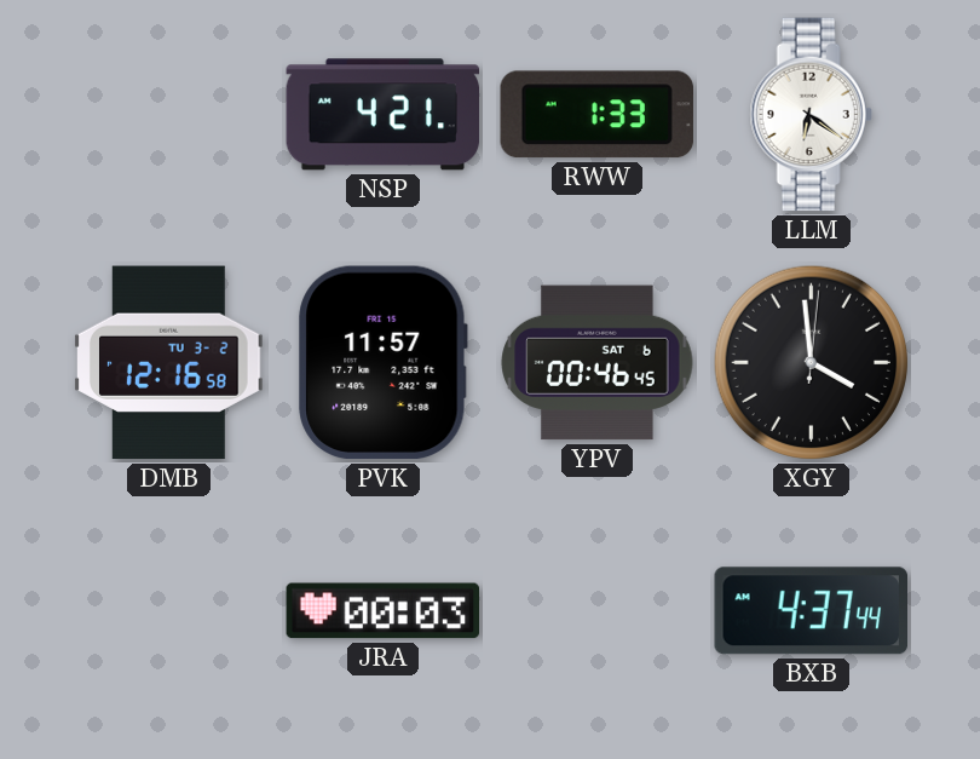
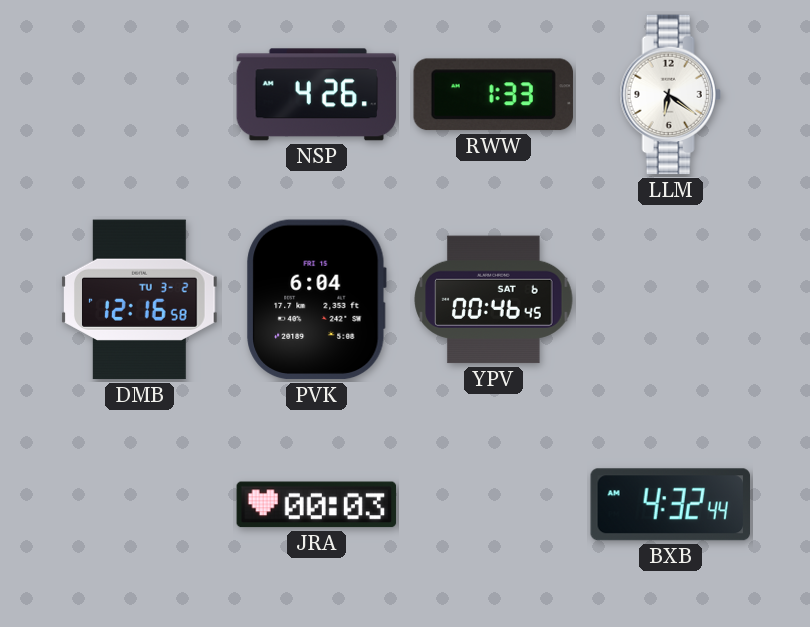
NSP: 4:21 -> 4:26
PVK: 11:57 -> 6:04
XGY: 3:59 -> none
BXB: 4:37 -> 4:32
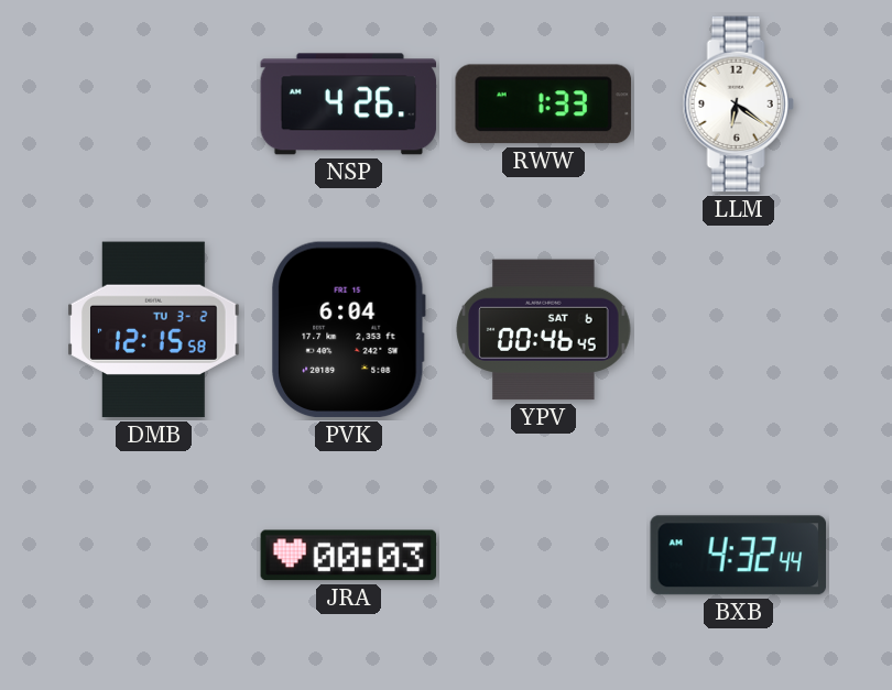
DMB: 12:16 -> 12:15
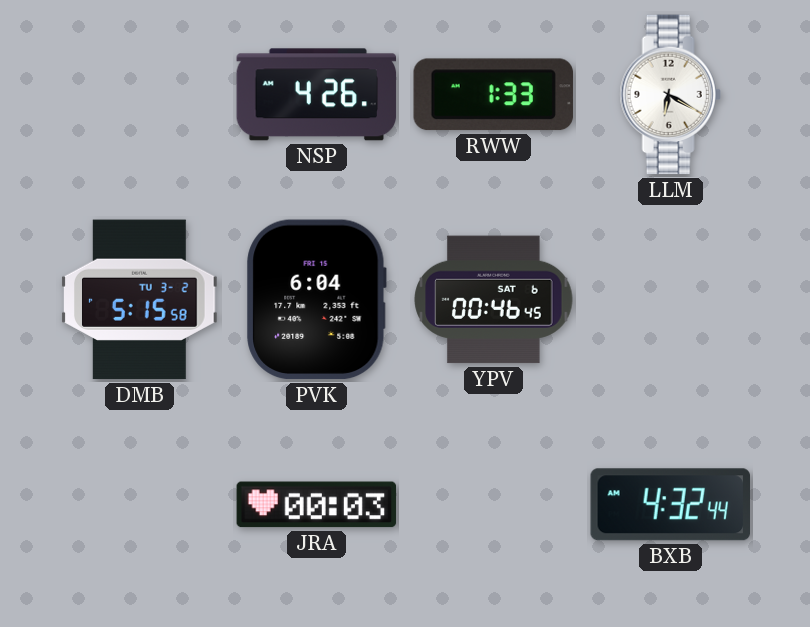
LLM: 6:21 -> 6:20
DMB: 12:15 -> 5:15
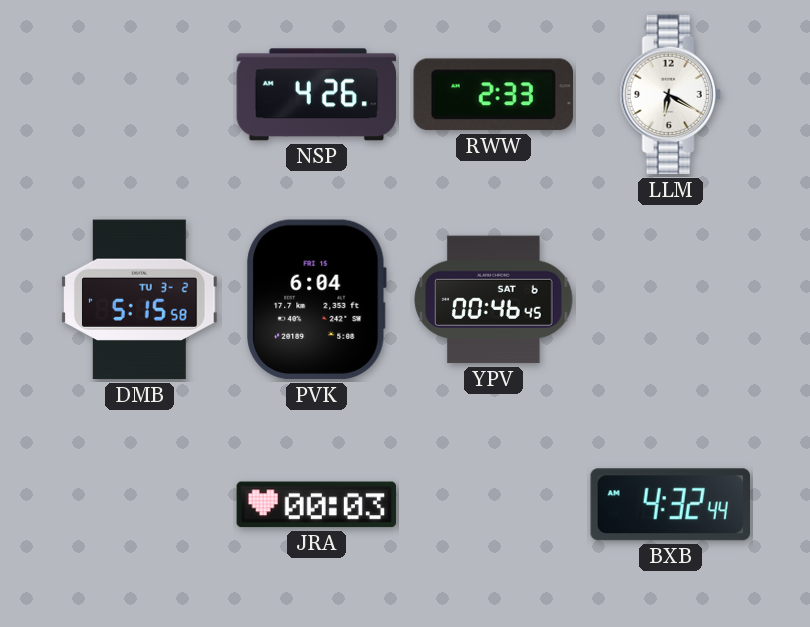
RWW: 1:33 -> 2:33
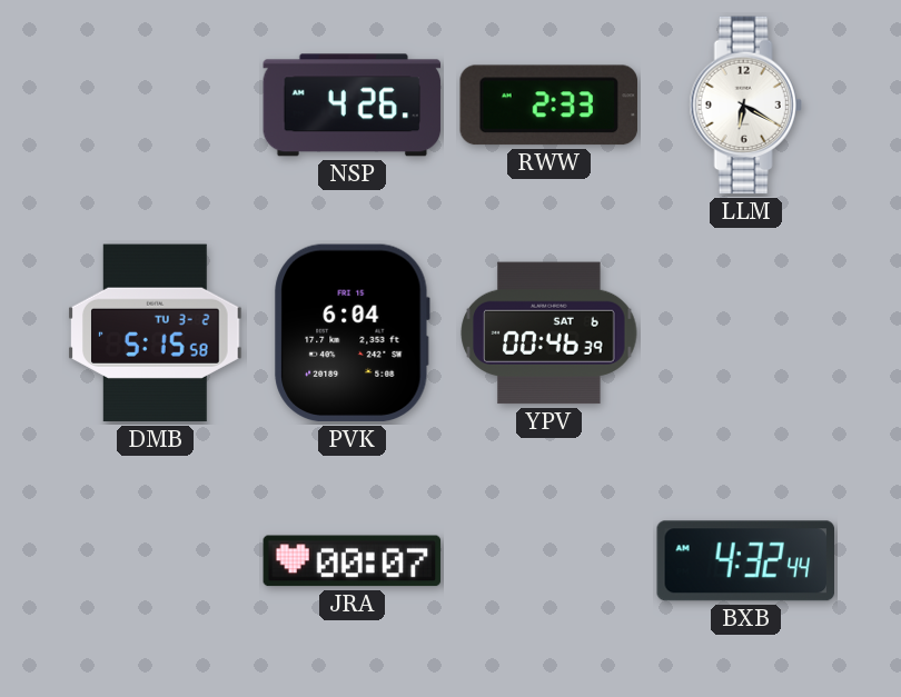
YPV: 00:46:45 -> 00:46:39
JRA: 00:03 -> 00:07
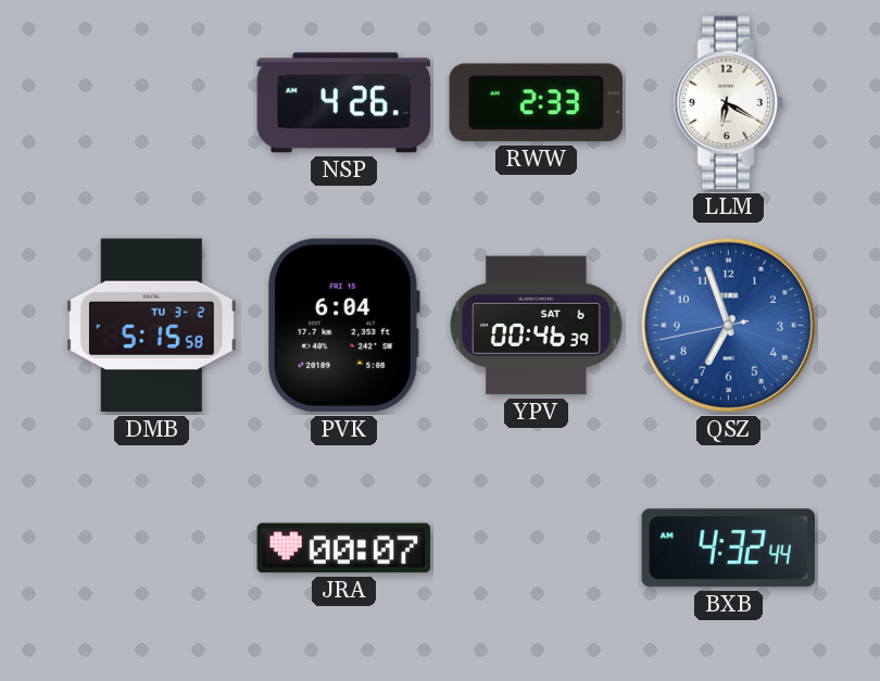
QSZ: none -> 6:56
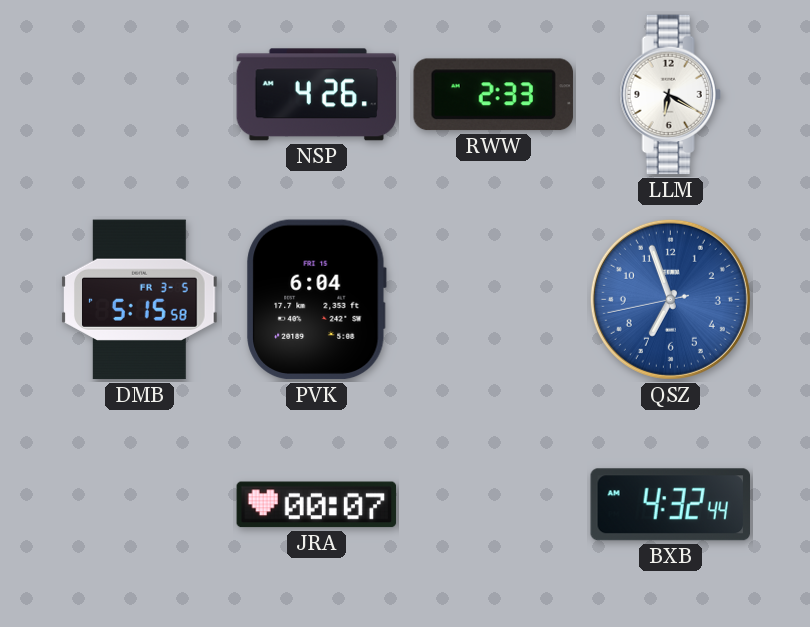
DMB date: TU 3-2 -> FR 3-5
YPV: 00:46 -> none
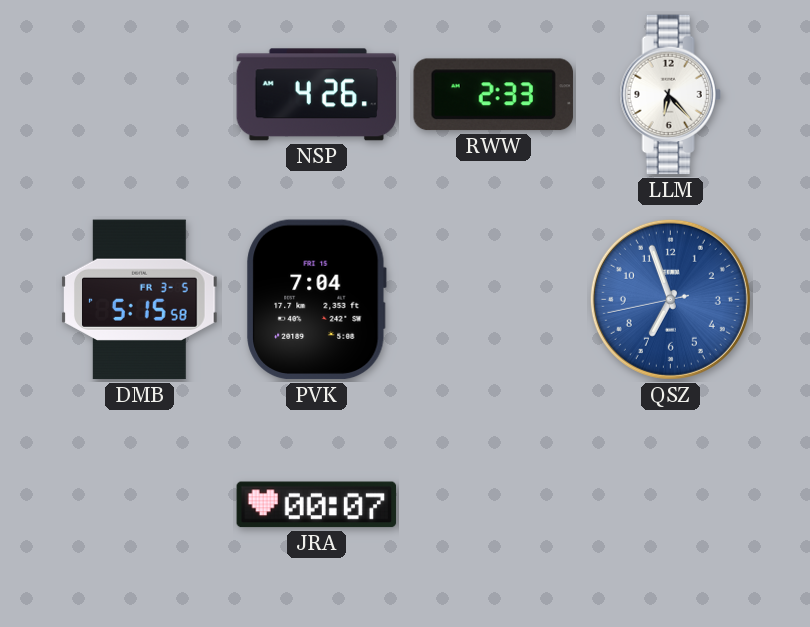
LLM: 6:20 -> 6:23
PVK: 6:04 -> 7:04
BXB: 4:32 -> none
